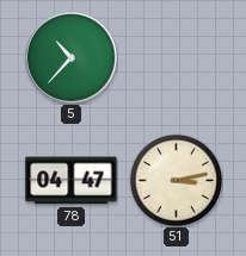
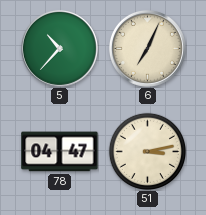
6: none -> 7:04
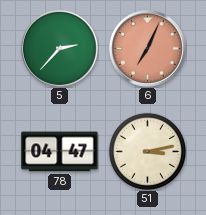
5: 10:37 -> 2:37
6 dial: cream -> salmon
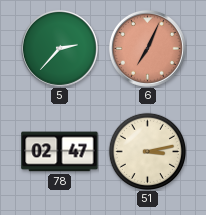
78: 04:47 -> 02:47
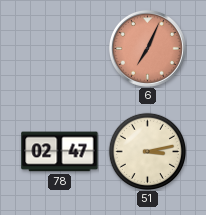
5: 2:37 -> none
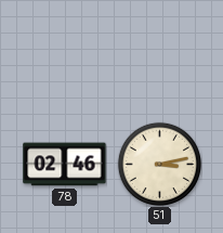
6: 7:04 -> none
78: 02:47 -> 02:46
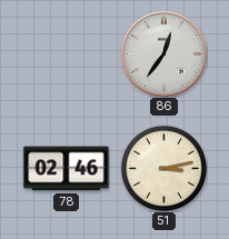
86: none -> 12:36
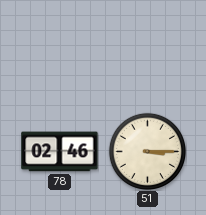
86: 12:36 -> none
51: 3:13 -> 3:15
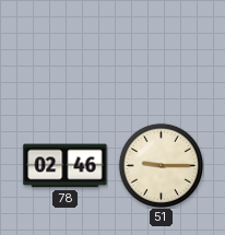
51: 3:15 -> 9:15
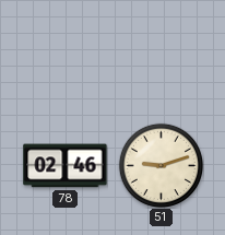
51: 9:15 -> 9:12
